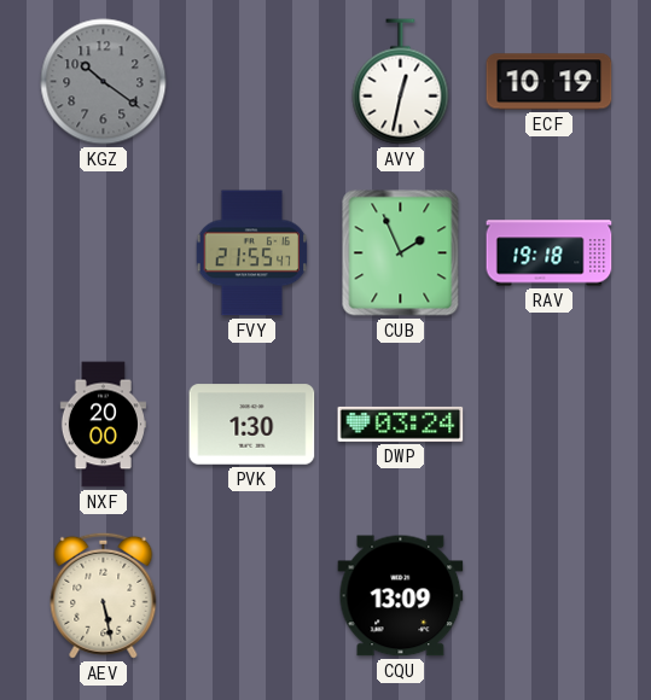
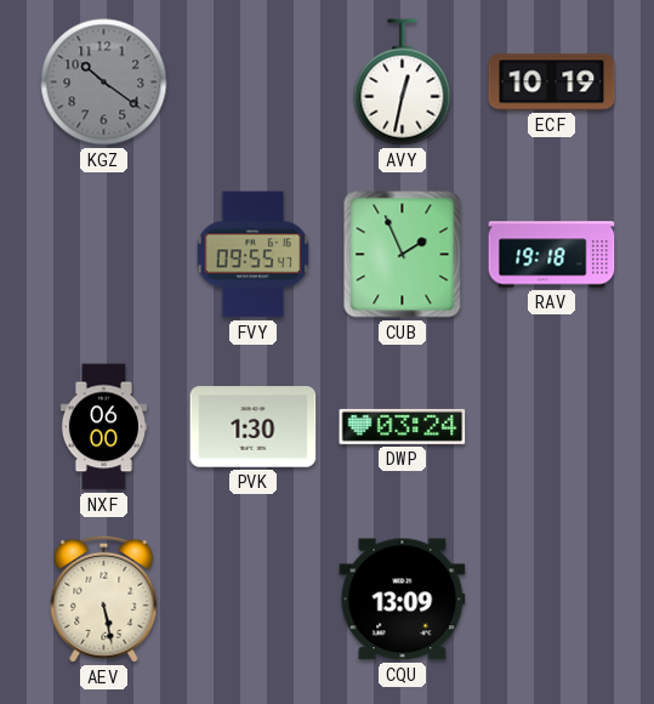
FVY: 21:55 -> 09:55
NXF: 20:00 -> 06:00
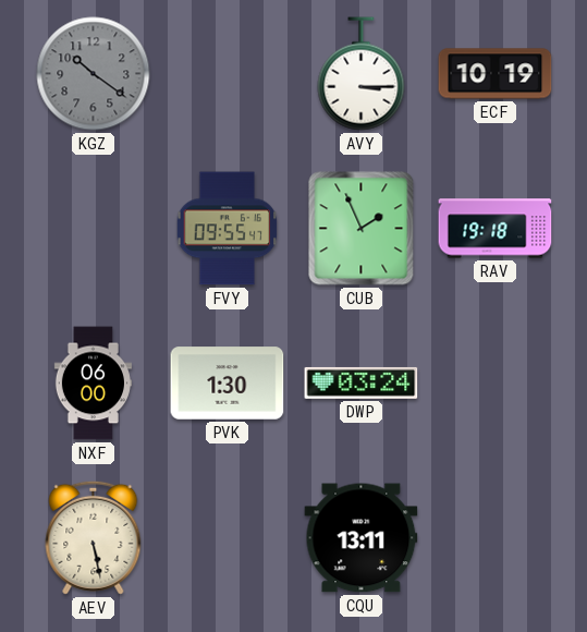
AVY: 12:32 -> 3:15
CQU: 13:09 -> 13:11
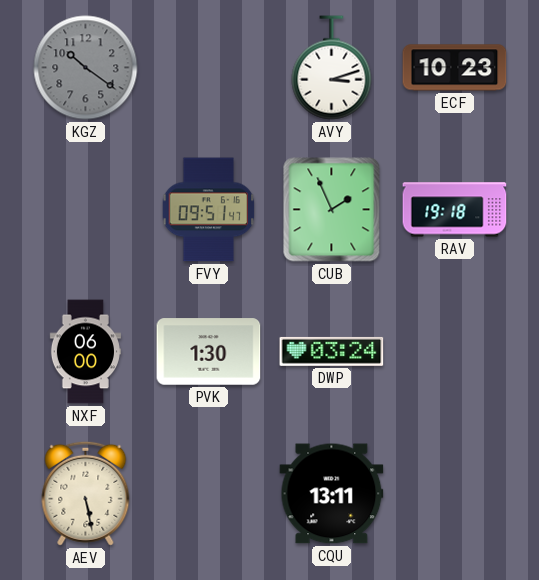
AVY: 3:15 -> 3:12
ECF: 10:19 -> 10:23
FVY: 09:55 -> 09:51
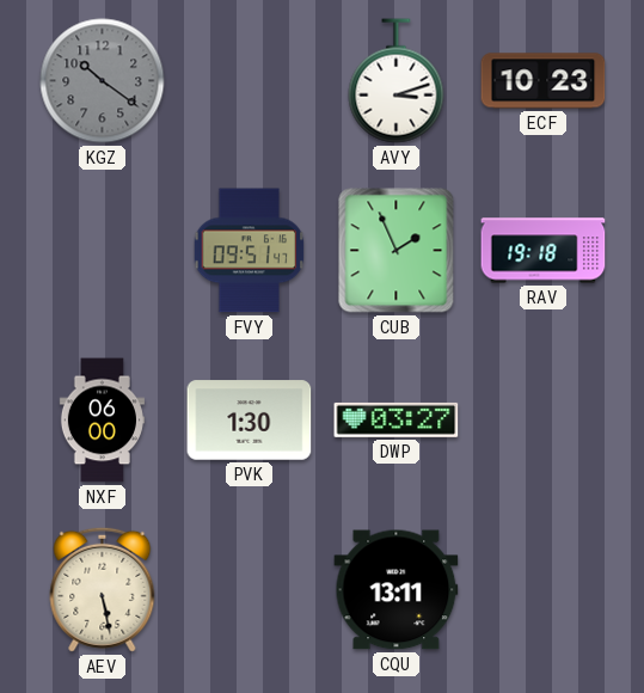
DWP: 03:24 -> 03:27
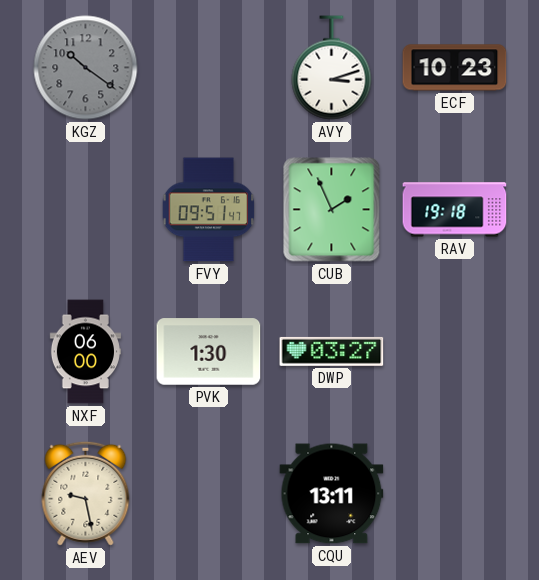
AEV: 5:28 -> 9:28
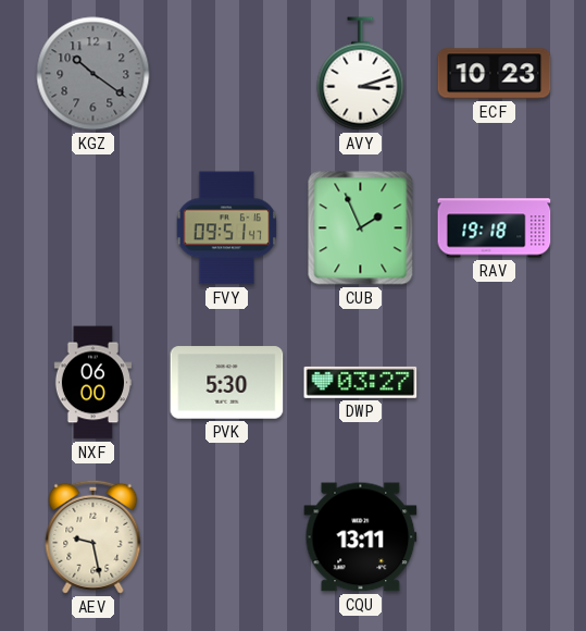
PVK: 1:30 -> 5:30
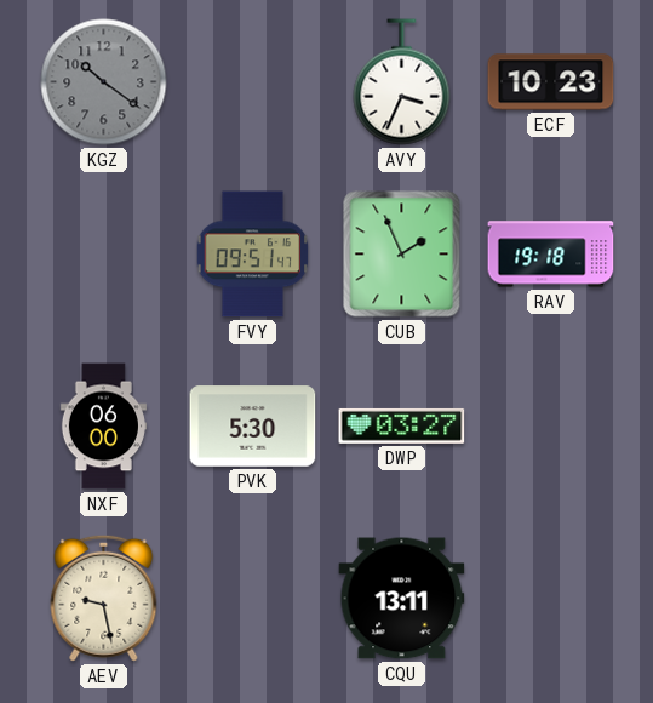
AVY: 3:12 -> 3:34
